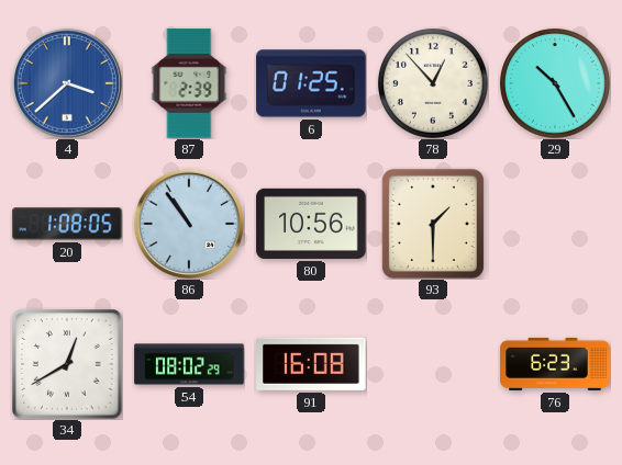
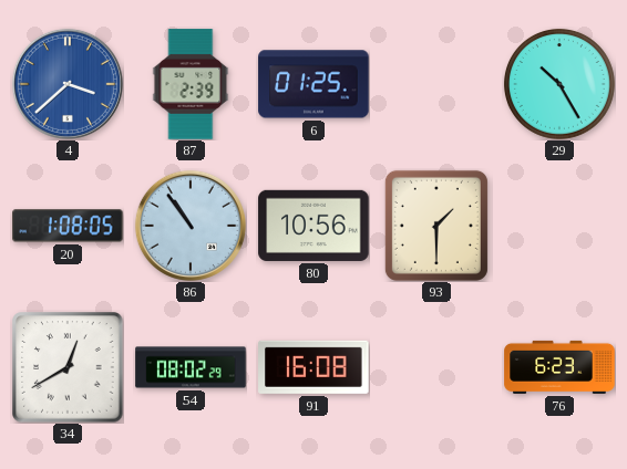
78: 12:53 -> none
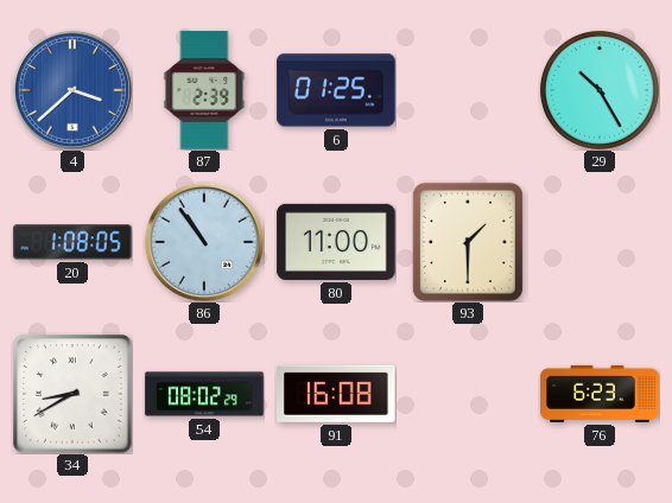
80: 10:56 -> 11:00
34: 12:40 -> 8:40
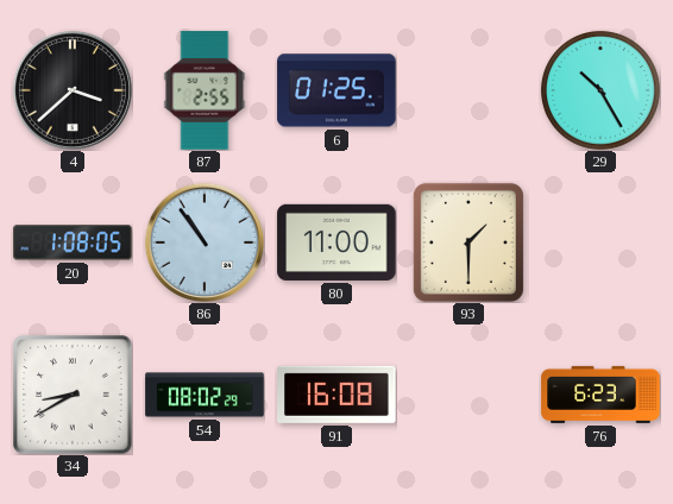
4 dial: blue -> black
87: 2:39 -> 2:55
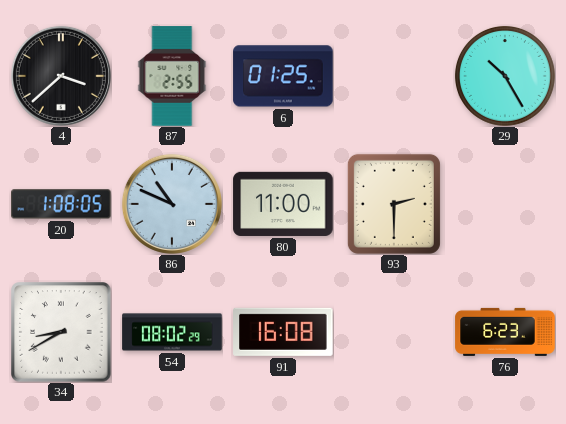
86: 10:54 -> 10:49
93: 1:30 -> 2:30
